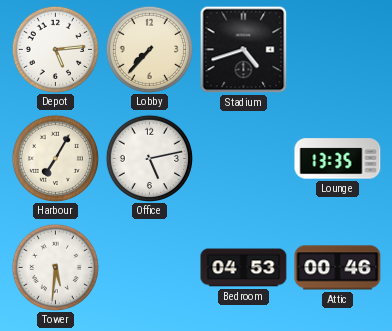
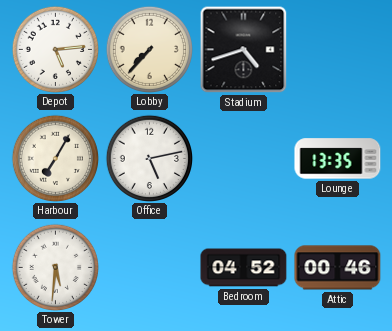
Bedroom: 04:53 -> 04:52
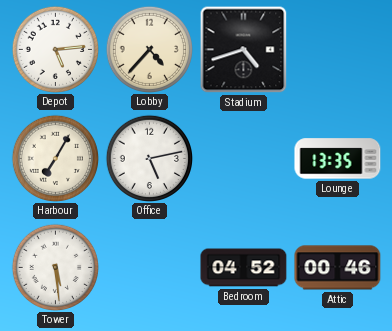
Lobby: 7:37 -> 4:37
Tower: 5:31 -> 5:29
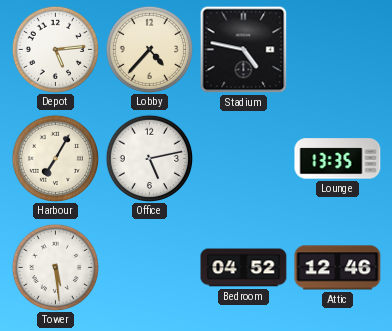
Stadium: 4:42 -> 4:47
Attic: 00:46 -> 12:46
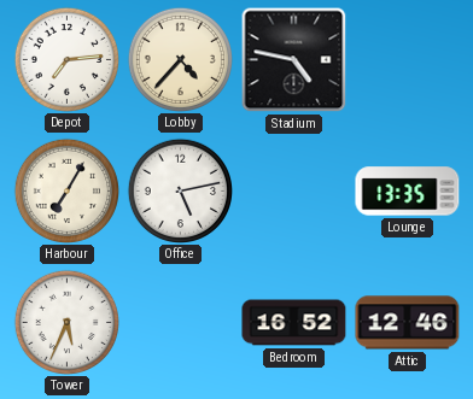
Depot: 5:14 -> 7:14
Tower: 5:29 -> 5:34
Bedroom: 04:52 -> 16:52
